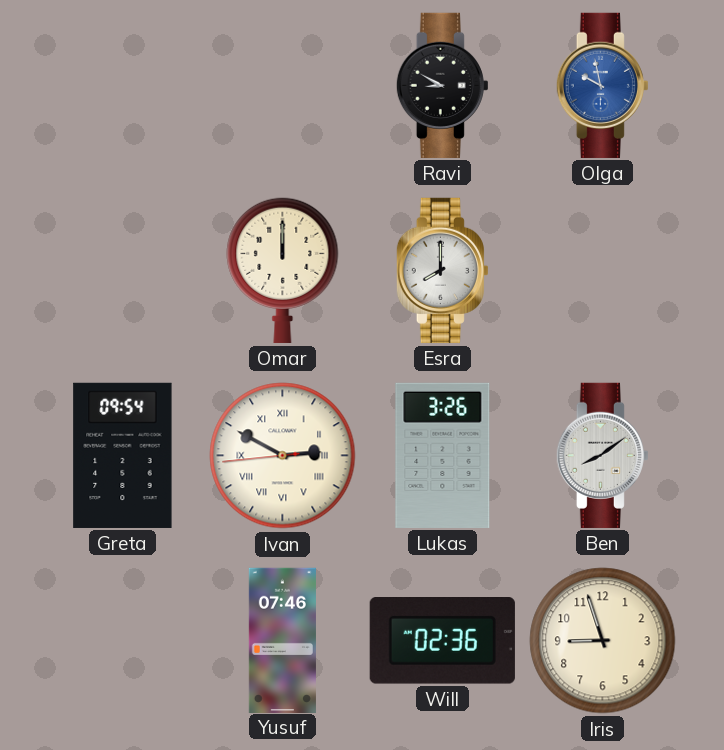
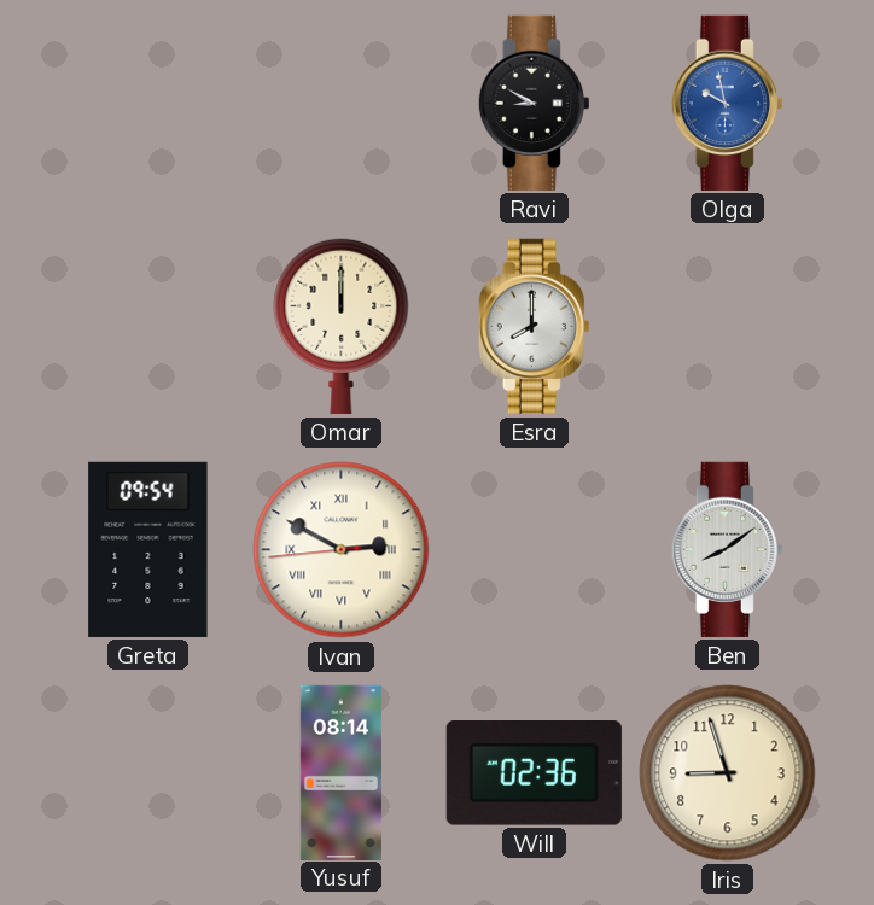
Lukas: 3:26 -> none
Yusuf: 07:46 -> 08:14
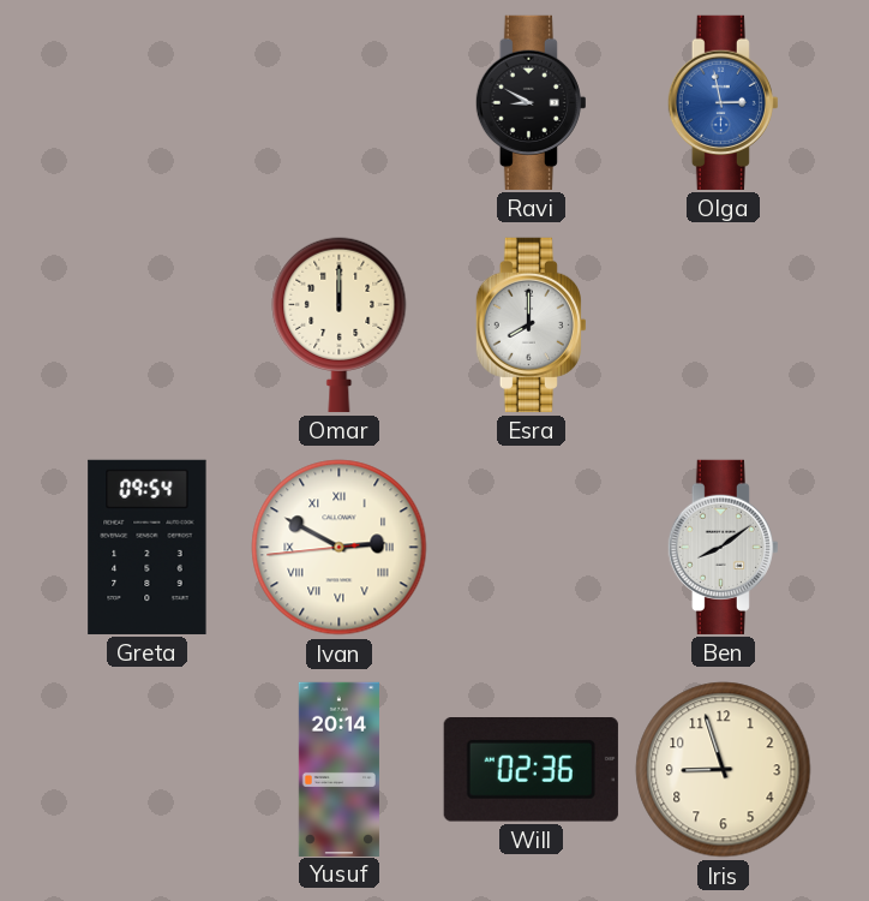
Olga: 9:58 -> 2:58
Yusuf: 08:14 -> 20:14
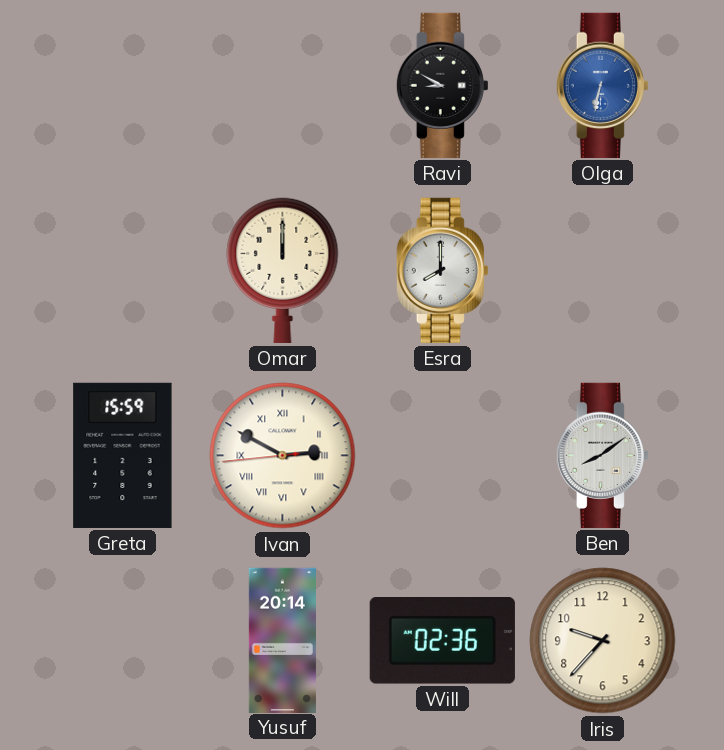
Olga: 2:58 -> 6:32
Greta: 09:54 -> 15:59
Iris: 8:57 -> 9:37
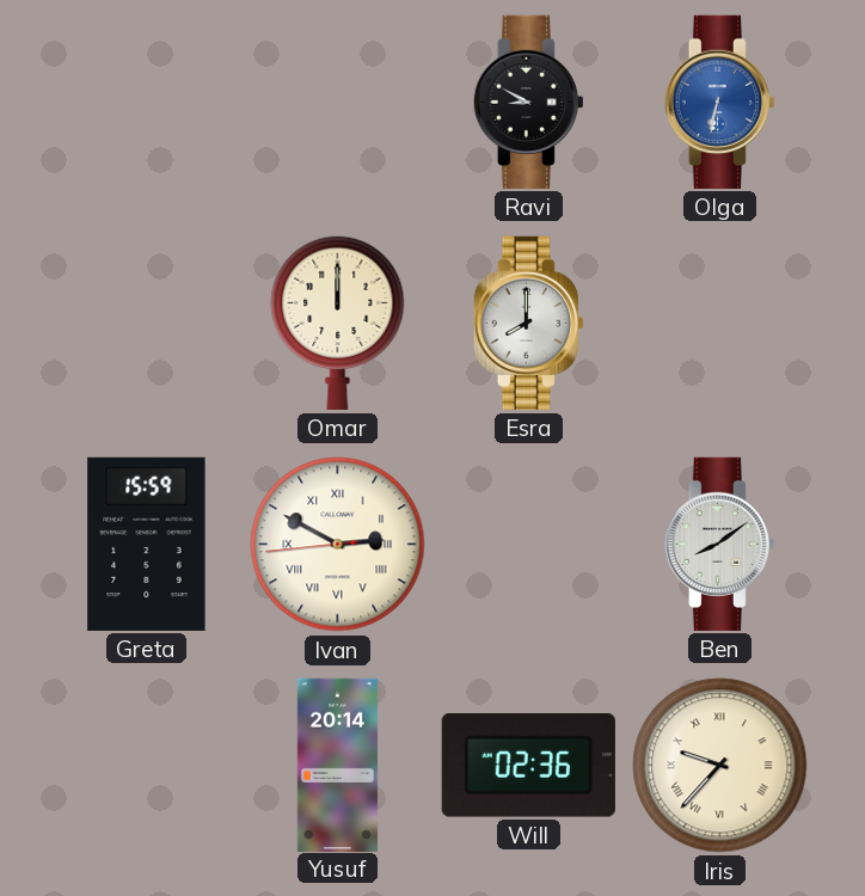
Iris numerals: Arabic -> Roman
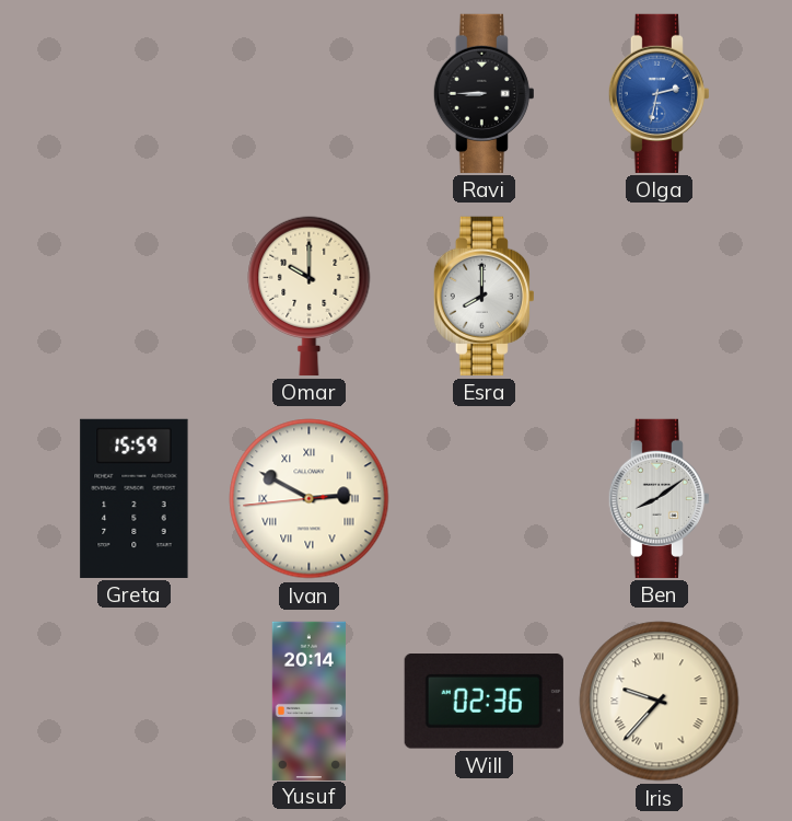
Ravi: 8:50 -> 8:45
Olga: 6:32 -> 2:32
Omar: 12:00 -> 10:00
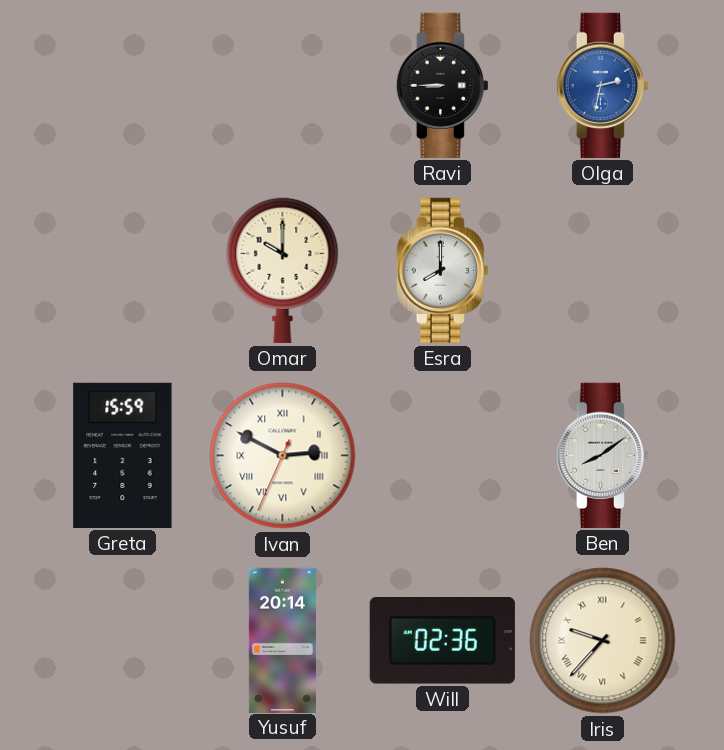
Ivan: 2:49:44 -> 2:49:34
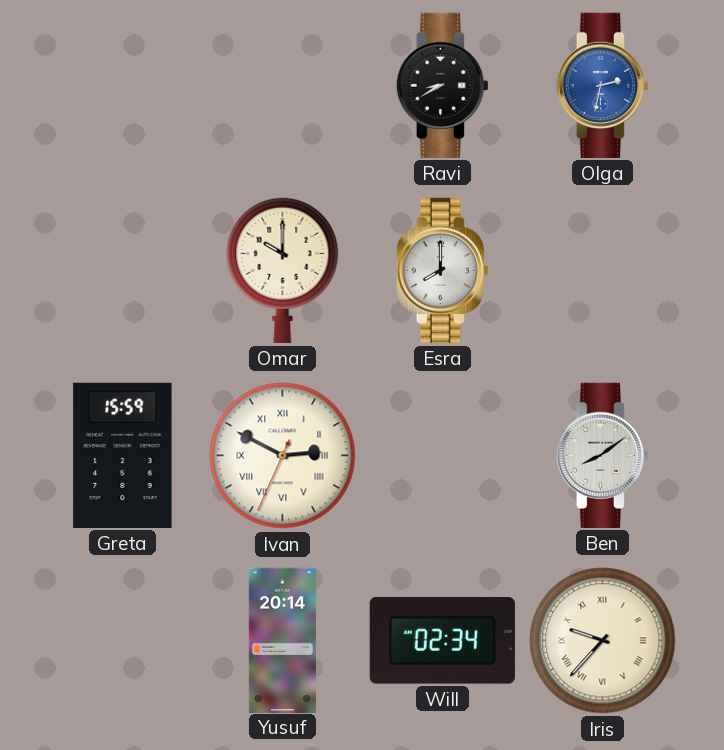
Ravi: 8:45 -> 8:40
Will: 02:36 -> 02:34
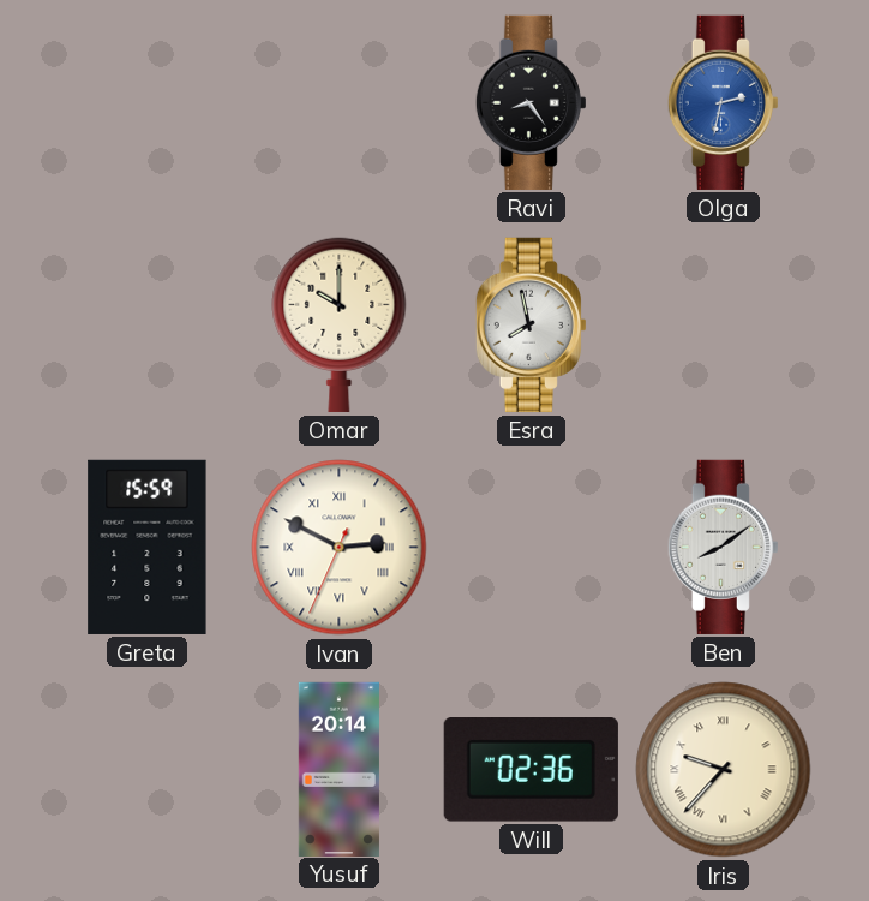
Ravi: 8:40 -> 8:24
Esra: 8:00 -> 7:58
Will: 02:34 -> 02:36
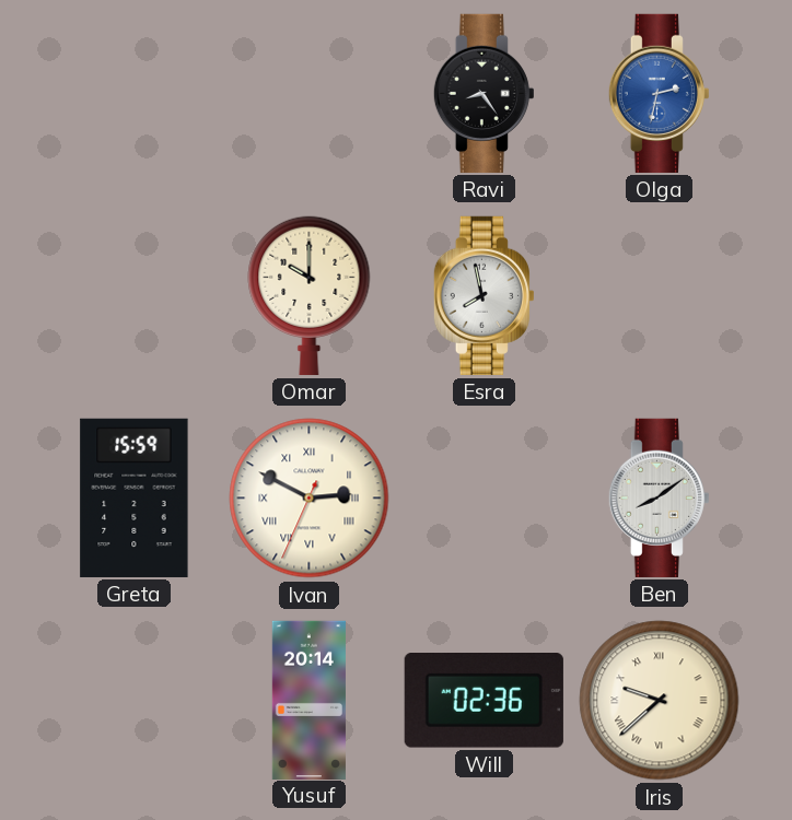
Iris: 9:37 -> 9:38
